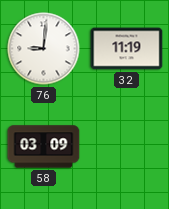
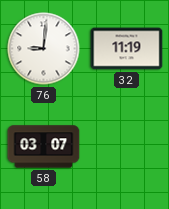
58: 03:09 -> 03:07
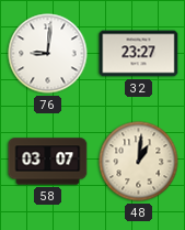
32: 11:19 -> 23:27
48: none -> 1:01
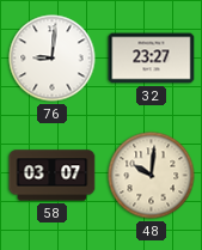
48: 1:01 -> 10:01
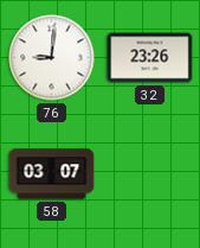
32: 23:27 -> 23:26
48: 10:01 -> none
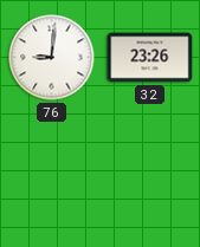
58: 03:07 -> none
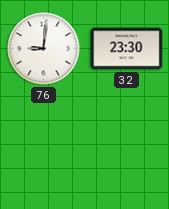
32: 23:26 -> 23:30
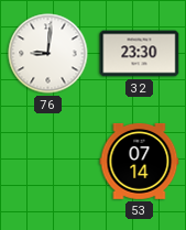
53: none -> 07:14
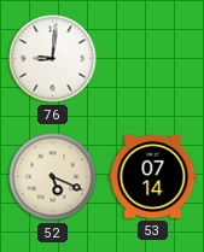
32: 23:30 -> none
52: none -> 5:19
